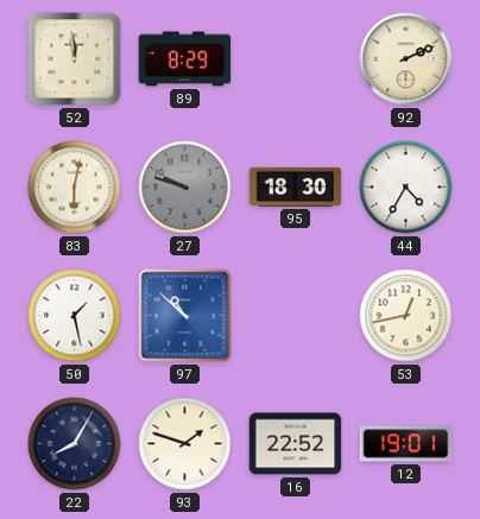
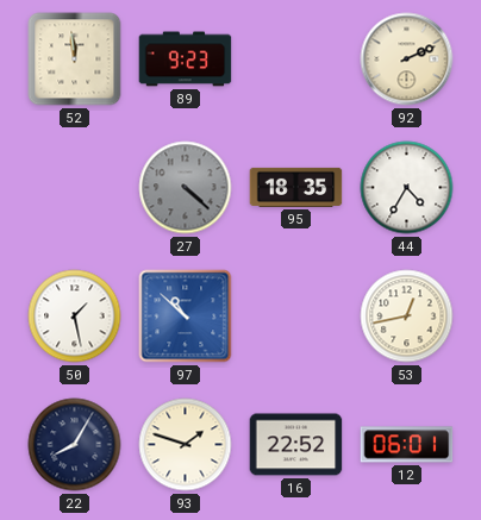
89: 8:29 -> 9:23
83: 6:02 -> none
27: 9:48 -> 4:22
95: 18:30 -> 18:35
12: 19:01 -> 06:01
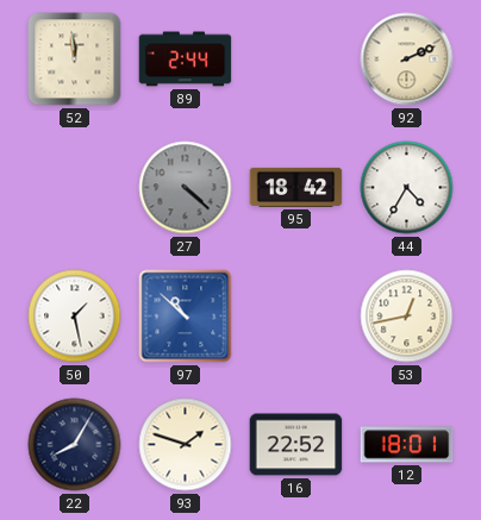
89: 9:23 -> 2:44
95: 18:35 -> 18:42
12: 06:01 -> 18:01
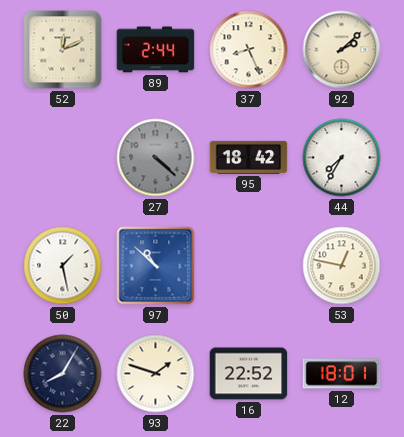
52: 11:59 -> 12:11
37: none -> 8:26
92: 2:11 -> 2:08
44: 4:35 -> 7:35
53: 12:43 -> 12:47
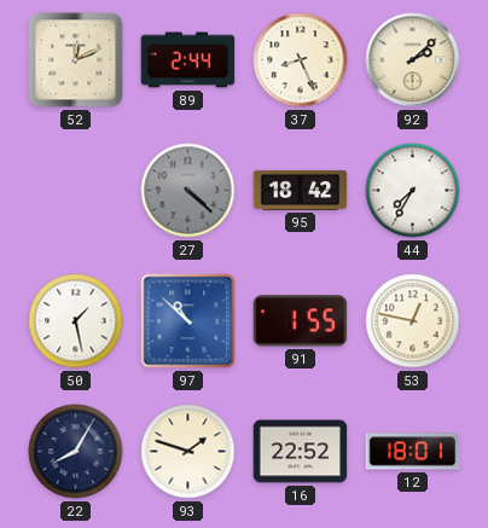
91: none -> 1:55
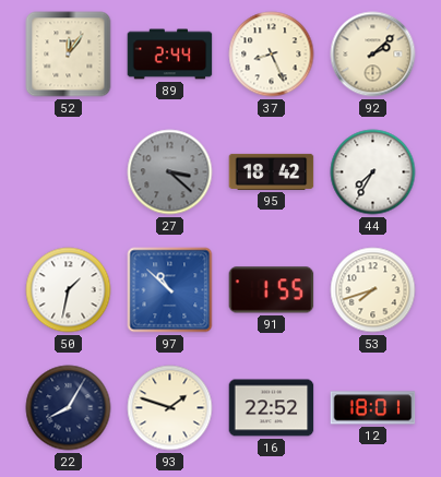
52: 12:11 -> 12:06
27: 4:22 -> 3:22
50: 1:28 -> 1:32
53: 12:47 -> 7:42
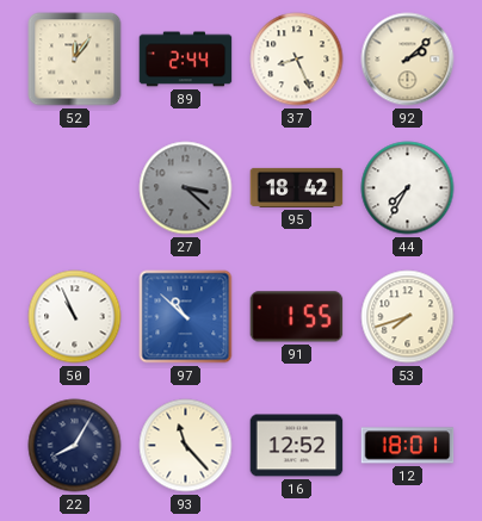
50: 1:32 -> 10:56
93: 1:48 -> 11:23
16: 22:52 -> 12:52
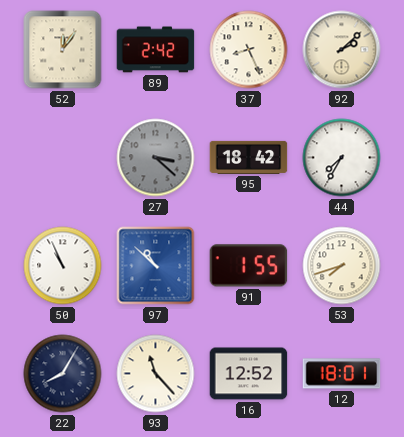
89: 2:44 -> 2:42
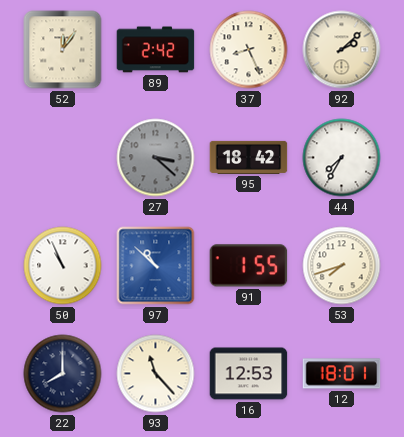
22: 8:05 -> 8:00
16: 12:52 -> 12:53
